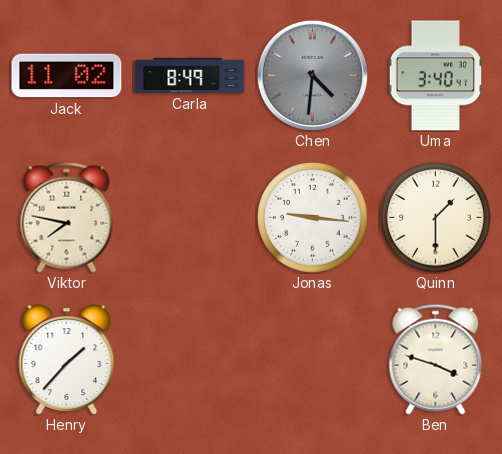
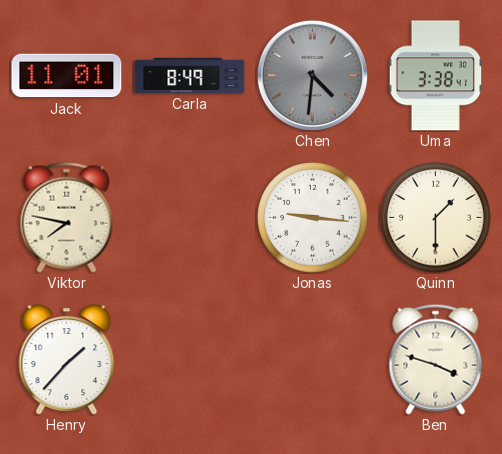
Jack: 11:02 -> 11:01
Uma: 3:40 -> 3:38
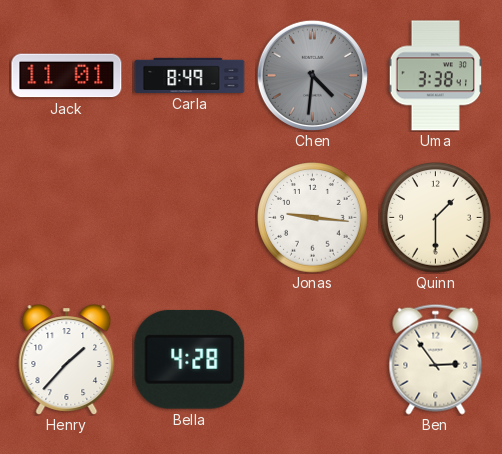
Viktor: 7:47 -> none
Bella: none -> 4:28
Ben: 3:48 -> 2:54
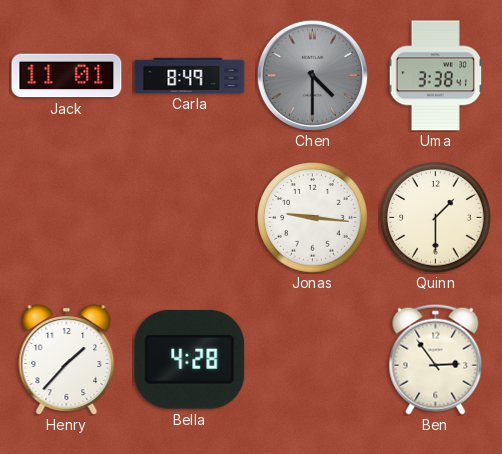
Chen: 4:31 -> 4:30
